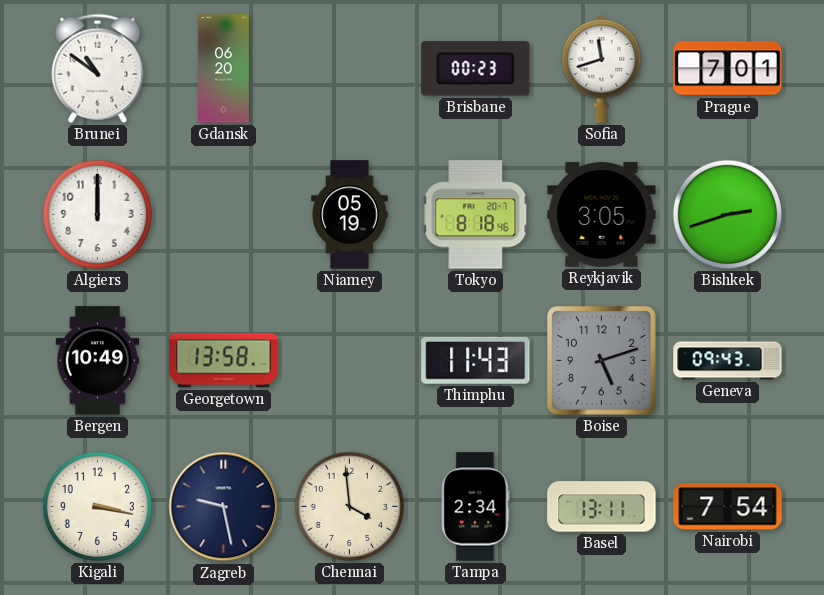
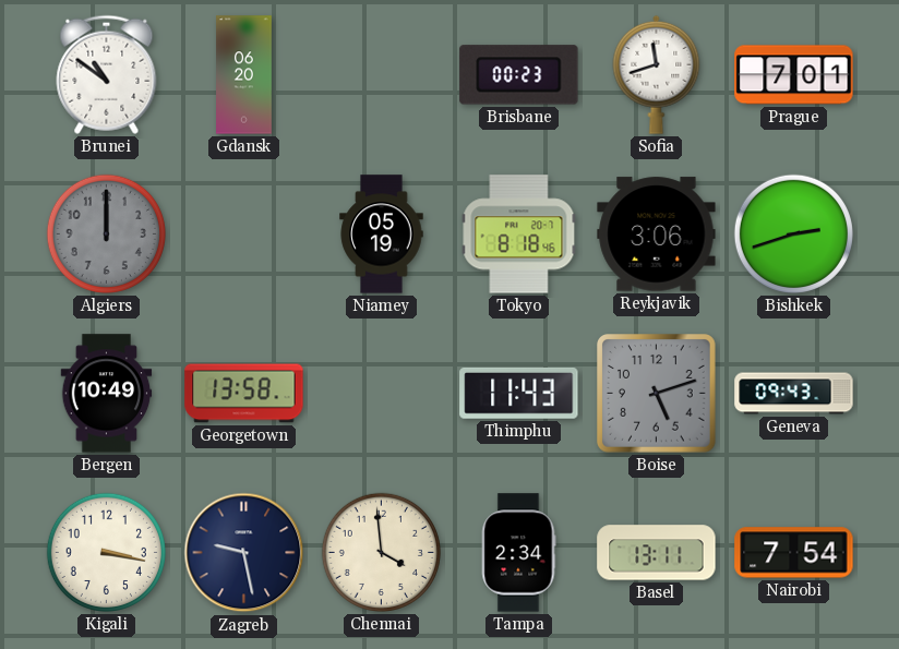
Algiers dial: white -> grey
Reykjavik: 3:05 -> 3:06
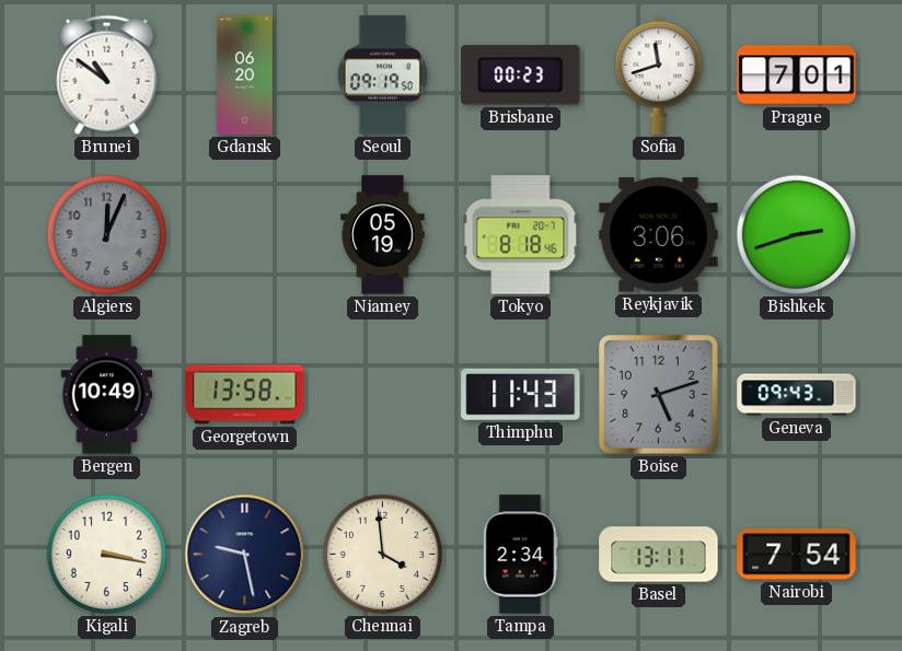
Seoul: none -> 09:19
Algiers: 12:00 -> 12:04
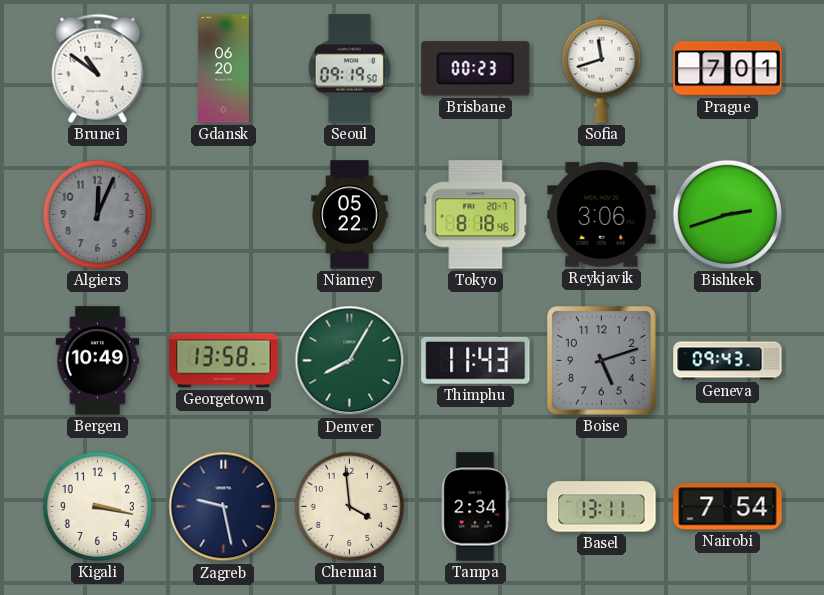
Niamey: 05:19 -> 05:22
Denver: none -> 8:05
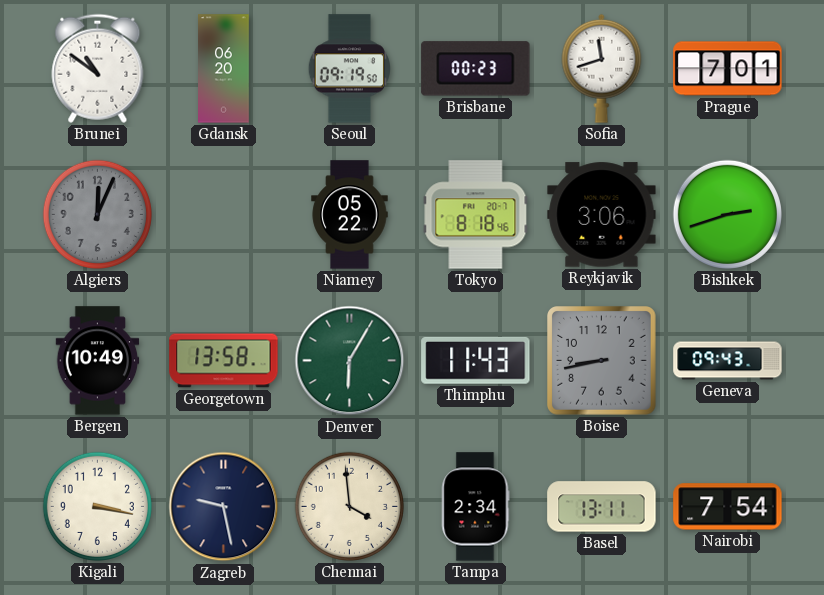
Denver: 8:05 -> 6:05
Boise: 5:12 -> 8:43
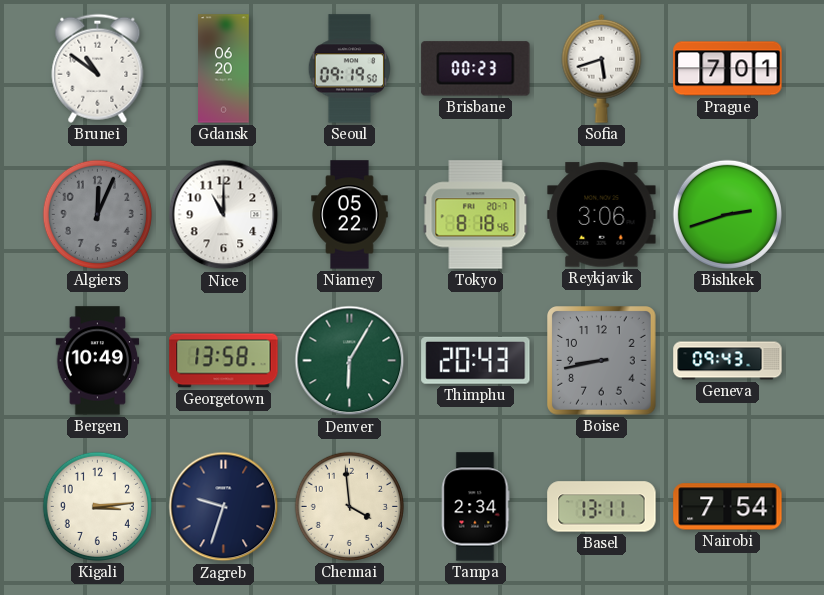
Sofia: 11:42 -> 5:42
Nice: none -> 11:00
Thimphu: 11:43 -> 20:43
Kigali: 3:17 -> 3:14
Zagreb: 9:28 -> 9:33
